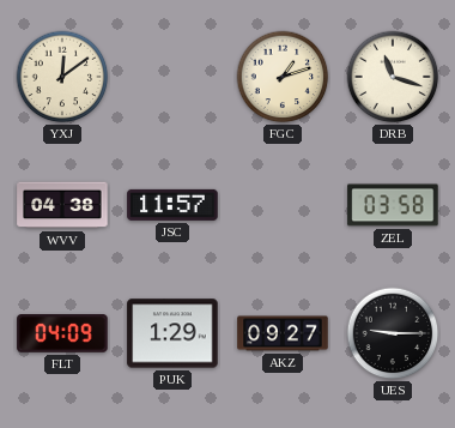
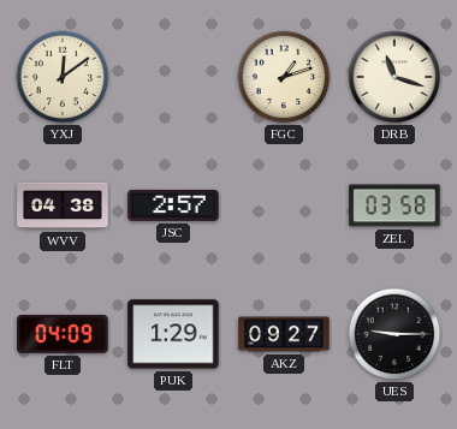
JSC: 11:57 -> 2:57
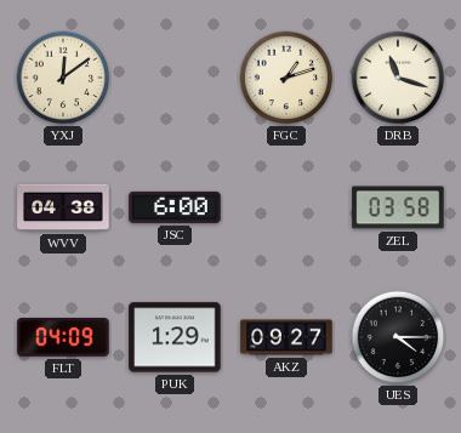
JSC: 2:57 -> 6:00
UES: 9:15 -> 4:15
